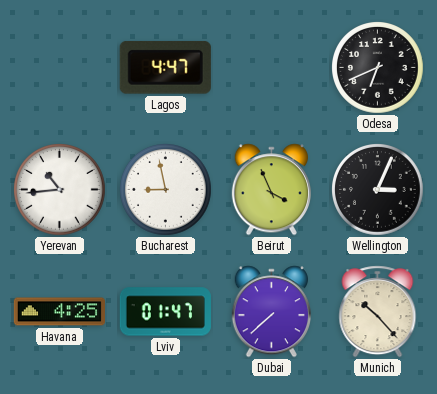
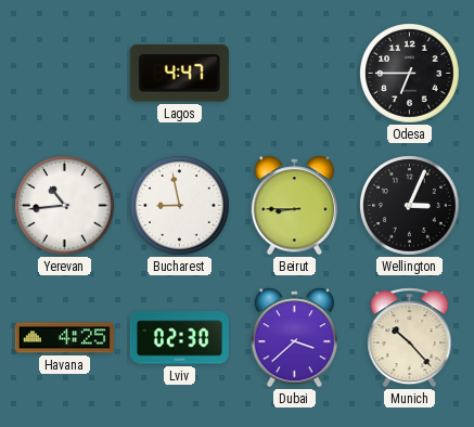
Odesa: 6:41 -> 6:45
Beirut: 3:56 -> 8:45
Lviv: 01:47 -> 02:30
Dubai: 7:38 -> 3:38
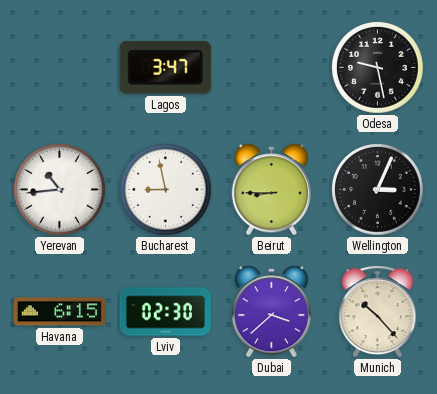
Lagos: 4:47 -> 3:47
Odesa: 6:45 -> 9:28
Havana: 4:25 -> 6:15
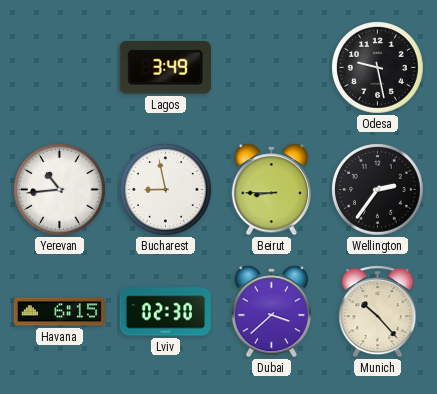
Lagos: 3:47 -> 3:49
Wellington: 3:04 -> 2:36
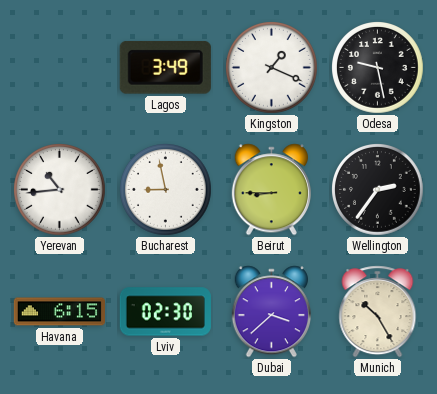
Kingston: none -> 1:19
Munich: 10:23 -> 10:25
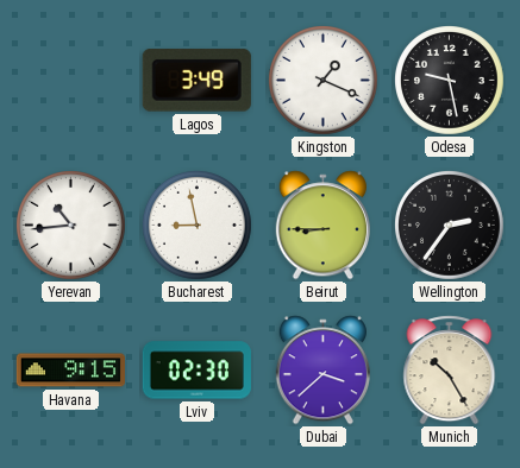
Havana: 6:15 -> 9:15
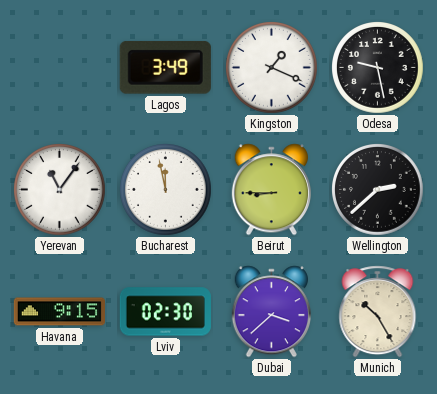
Yerevan: 10:44 -> 11:06
Bucharest: 8:58 -> 11:58
Wellington: 2:36 -> 2:38
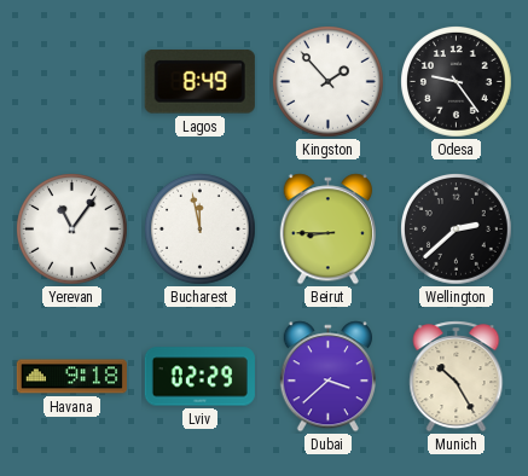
Lagos: 3:49 -> 8:49
Kingston: 1:19 -> 1:53
Odesa: 9:28 -> 9:24
Havana: 9:15 -> 9:18
Lviv: 02:30 -> 02:29
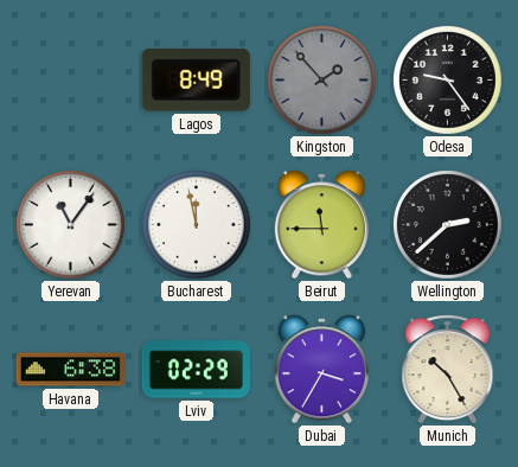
Kingston dial: white -> grey
Beirut: 8:45 -> 11:45
Havana: 9:18 -> 6:38
Dubai: 3:38 -> 3:35
